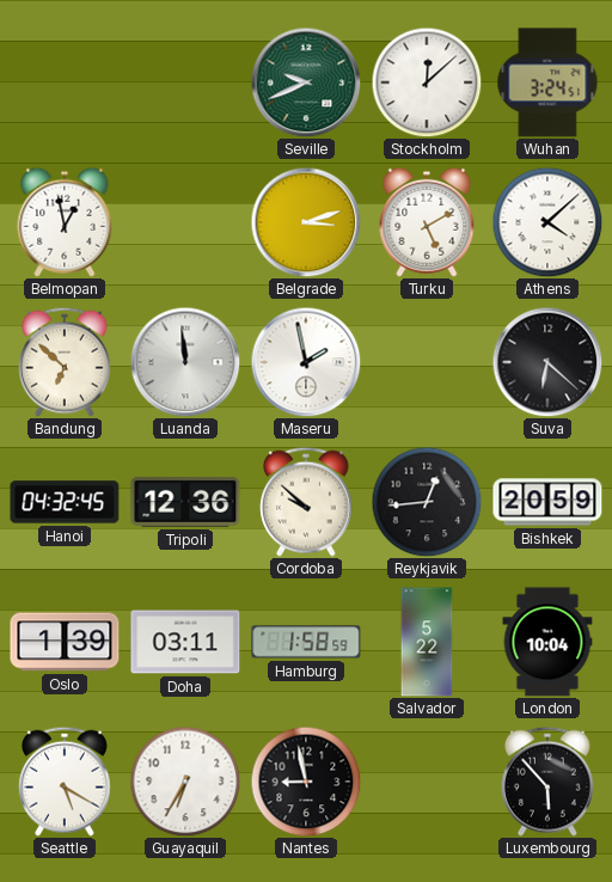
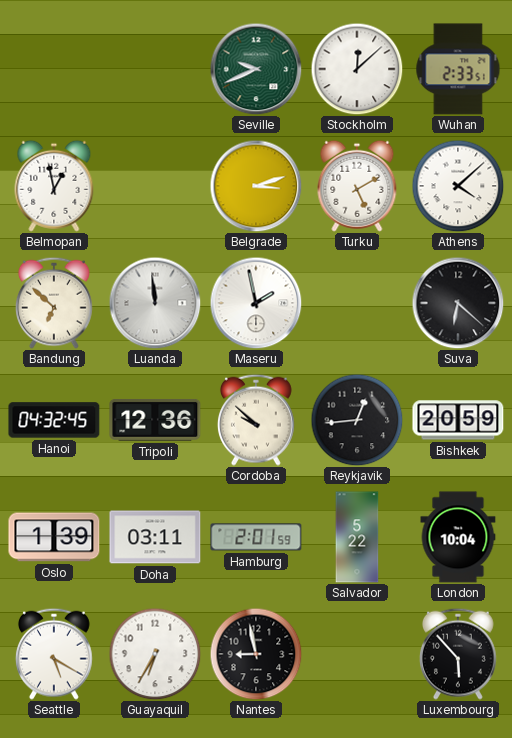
Wuhan: 3:24 -> 2:33
Hamburg: 1:58 -> 2:01
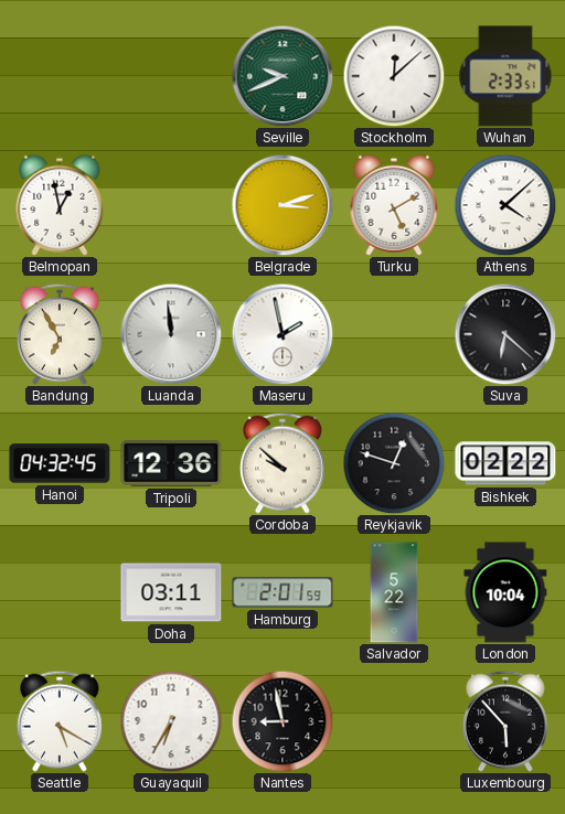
Bandung: 6:52 -> 6:55
Reykjavik: 12:44 -> 12:48
Bishkek: 20:59 -> 02:22
Oslo: 1:39 -> none
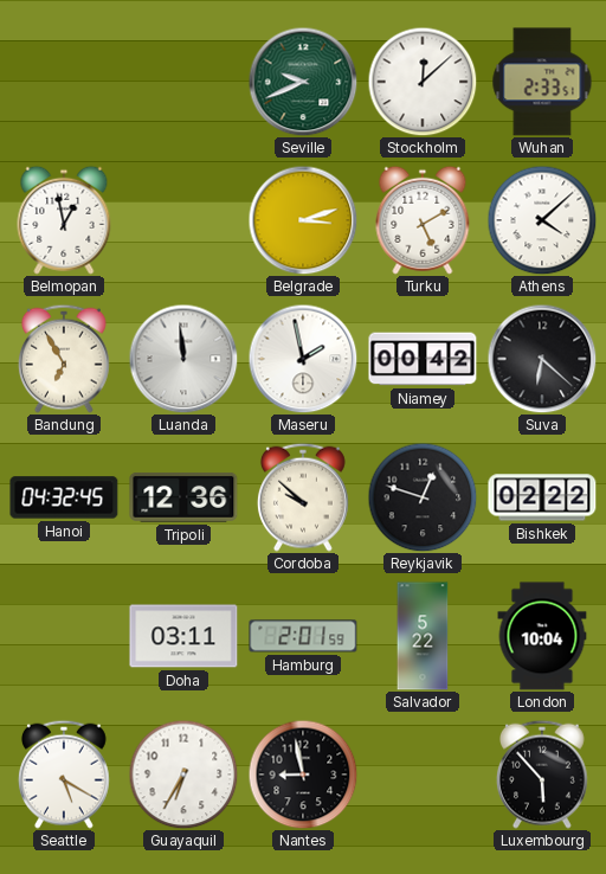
Niamey: none -> 00:42
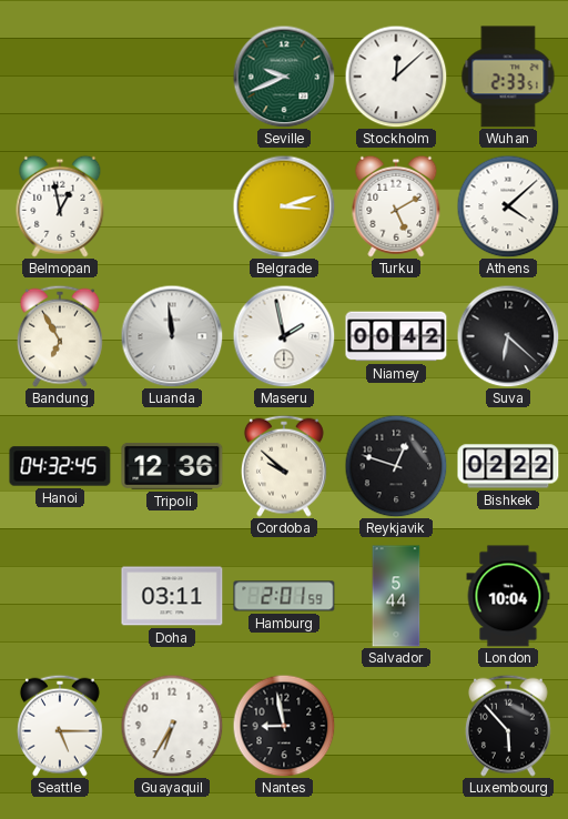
Salvador: 5:22 -> 5:44
Seattle: 5:20 -> 5:15
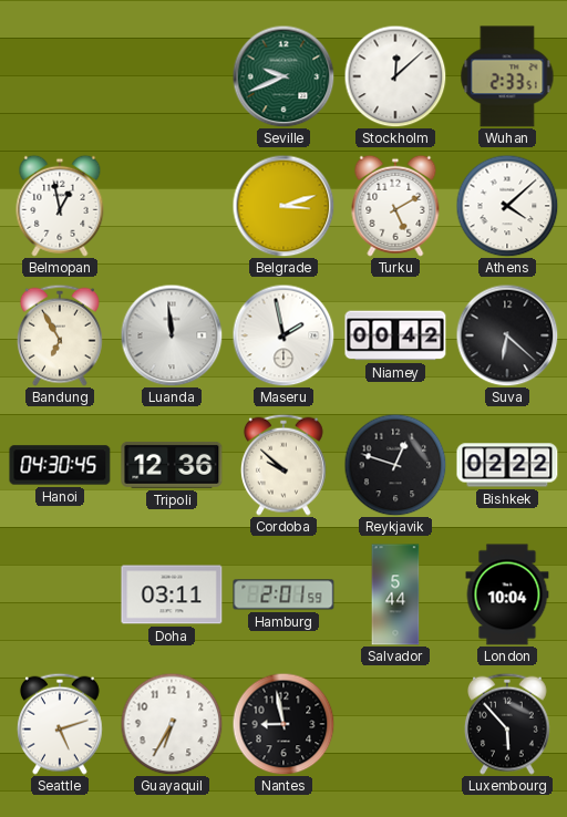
Hanoi: 04:32 -> 04:30
Seattle: 5:15 -> 5:12
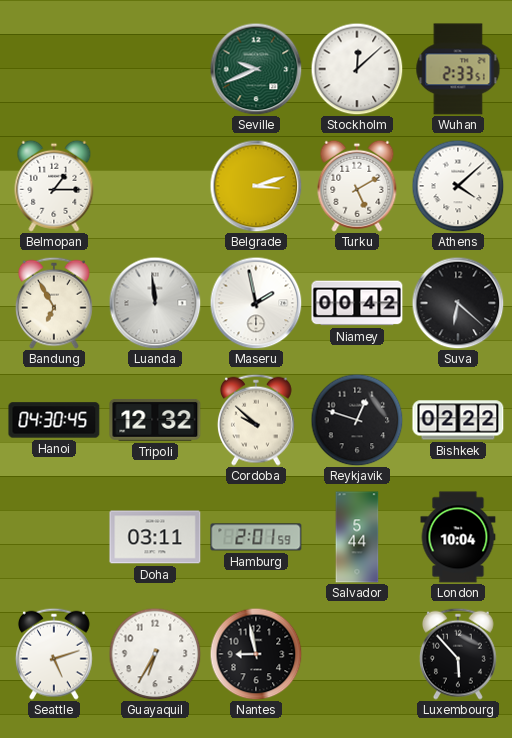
Belmopan: 12:58 -> 1:15
Tripoli: 12:36 -> 12:32
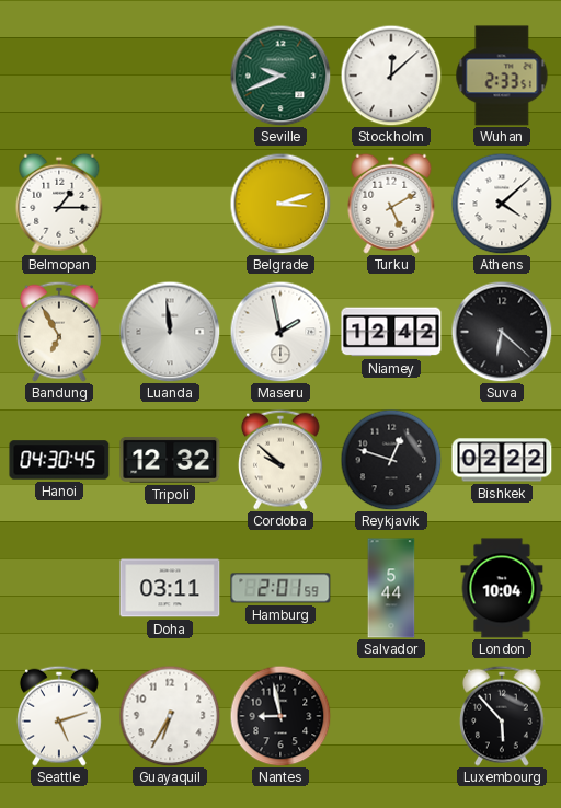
Niamey: 00:42 -> 12:42
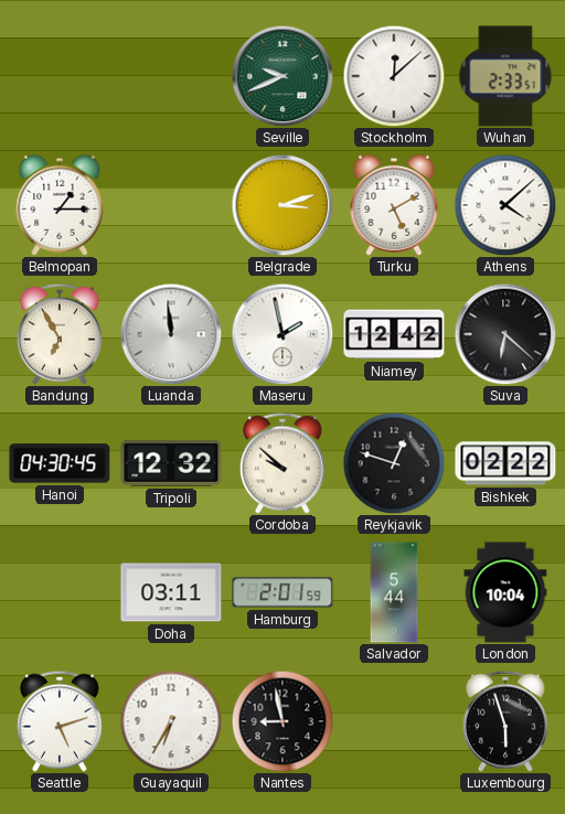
Luxembourg: 5:53 -> 5:57
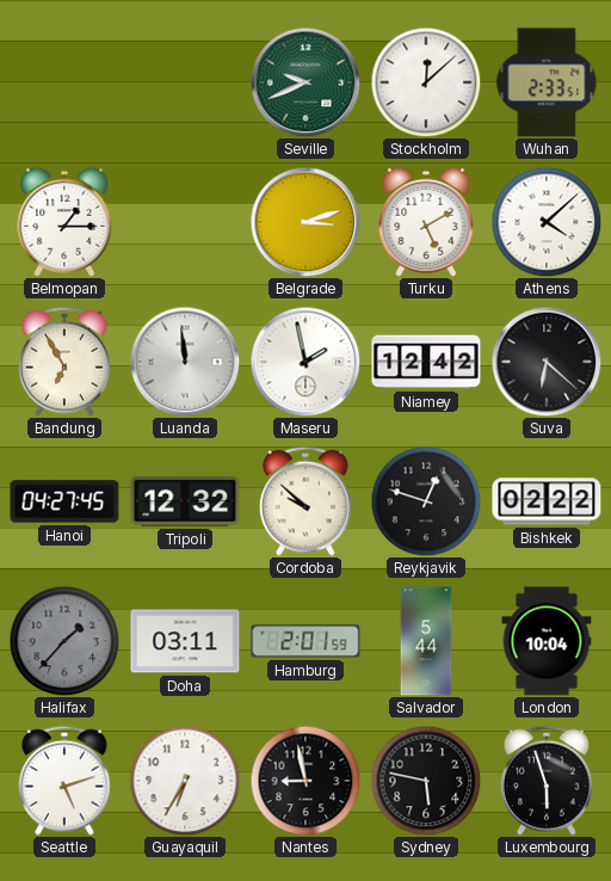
Hanoi: 04:30 -> 04:27
Halifax: none -> 1:37
Sydney: none -> 5:47
